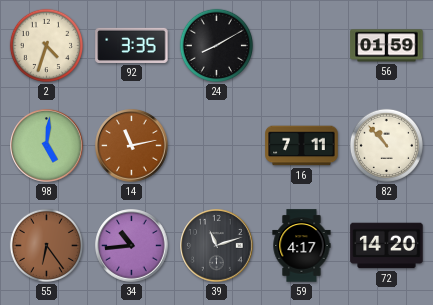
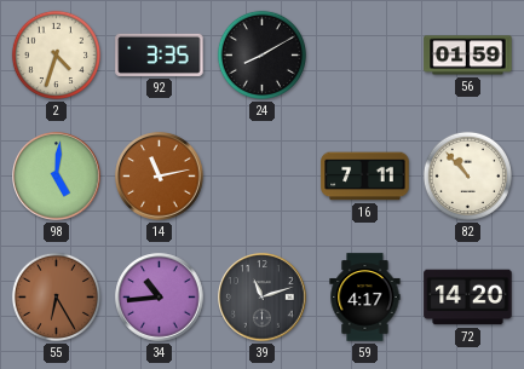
55: 6:24 -> 6:25
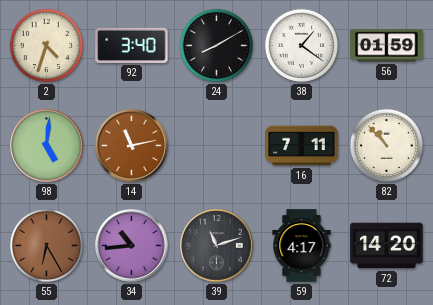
92: 3:35 -> 3:40
38: none -> 1:21
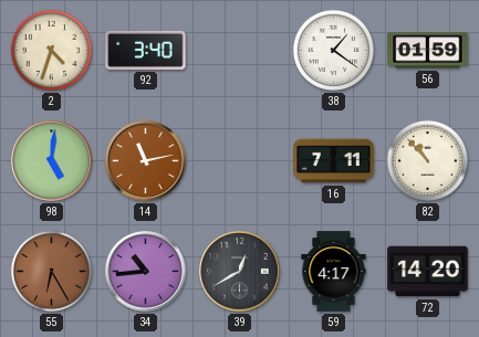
24: 8:10 -> none
39: 11:12 -> 12:40
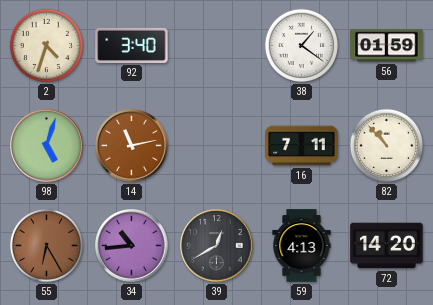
98: 5:01 -> 5:03
59: 4:17 -> 4:13
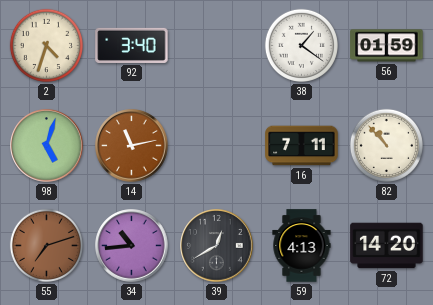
55: 6:25 -> 7:12
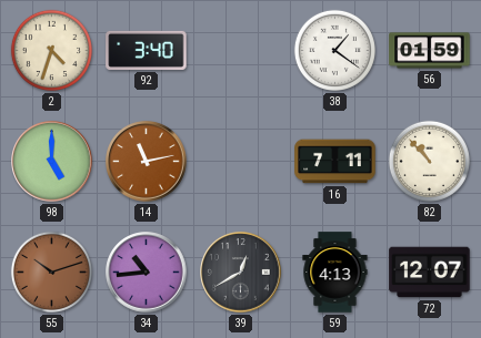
98: 5:03 -> 5:00
55: 7:12 -> 10:12
72: 14:20 -> 12:07
